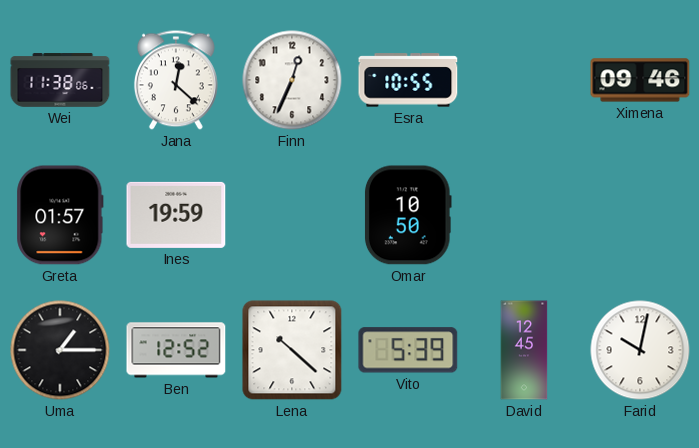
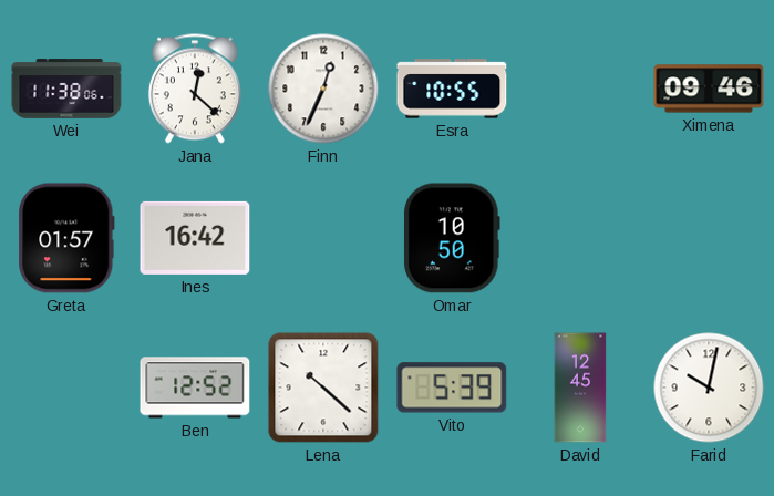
Ines: 19:59 -> 16:42
Uma: 1:15 -> none
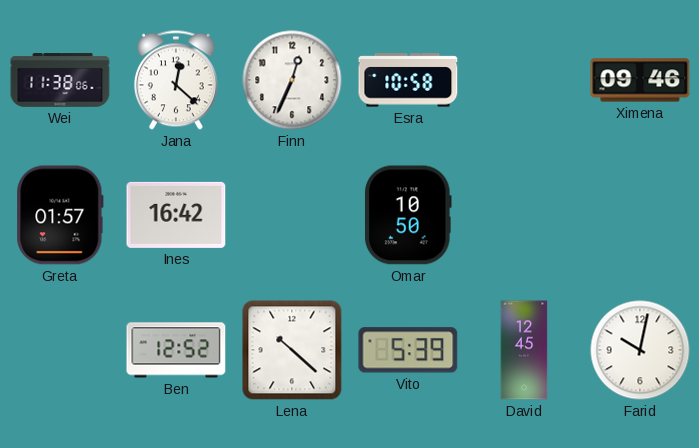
Esra: 10:55 -> 10:58
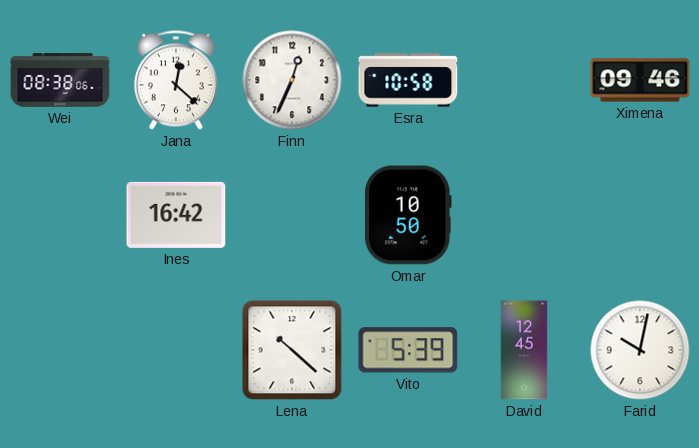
Wei: 11:38 -> 08:38
Greta: 01:57 -> none
Ben: 12:52 -> none
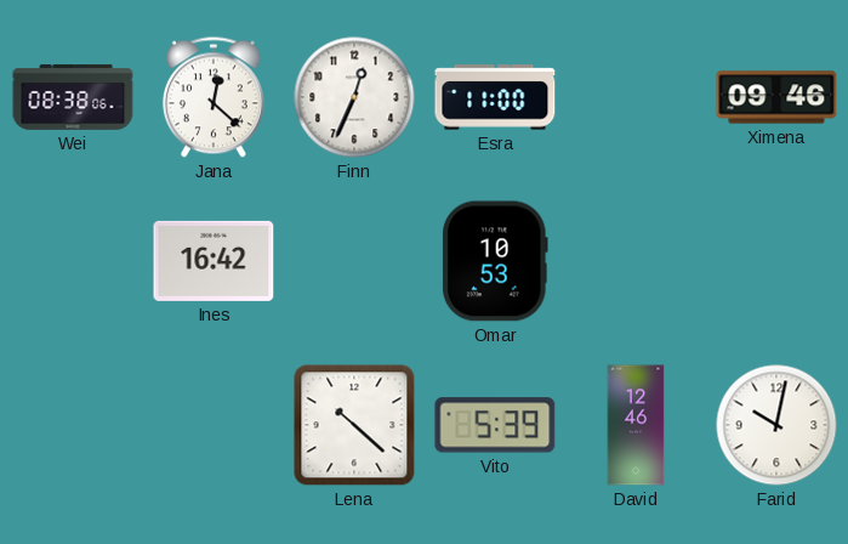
Esra: 10:58 -> 11:00
Omar: 10:50 -> 10:53
David: 12:45 -> 12:46
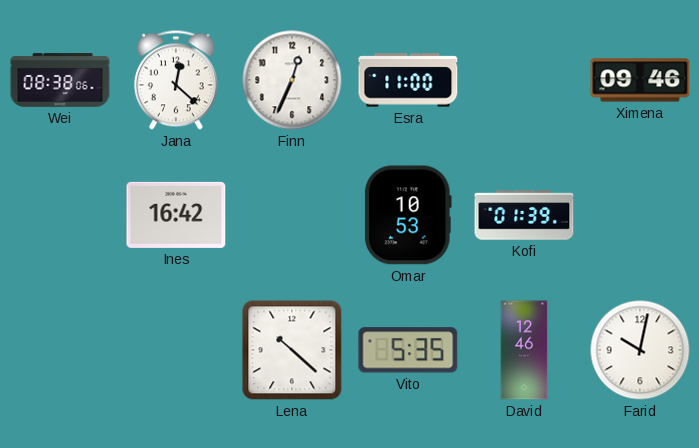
Kofi: none -> 01:39
Vito: 5:39 -> 5:35
